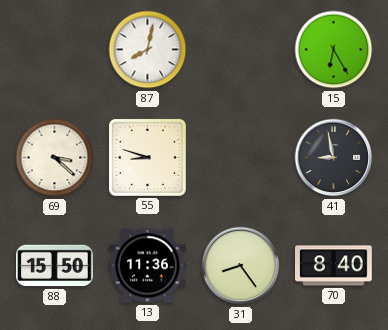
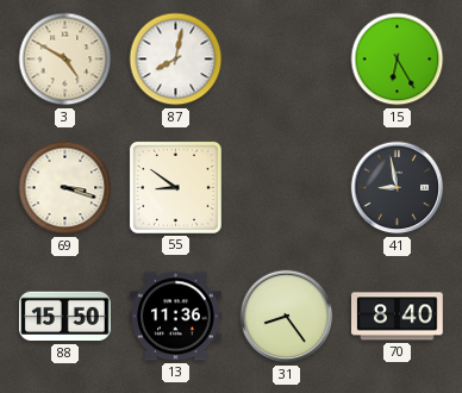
3: none -> 4:50
69: 3:22 -> 3:18
55: 8:48 -> 8:51
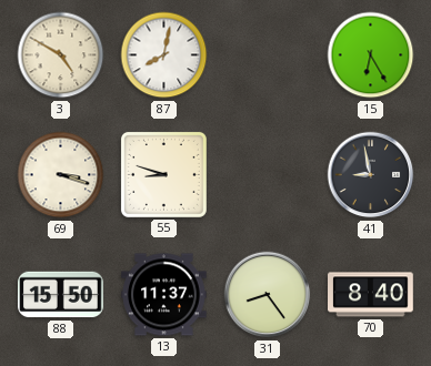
55: 8:51 -> 8:48
13: 11:36 -> 11:37
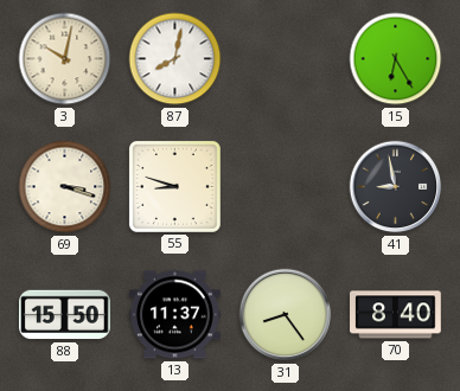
3: 4:50 -> 10:02
